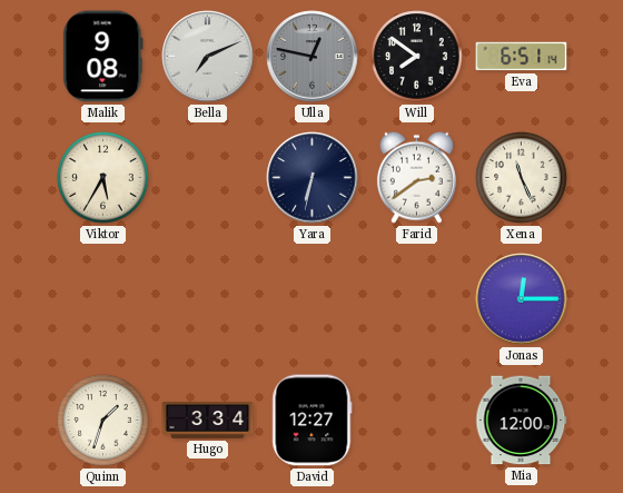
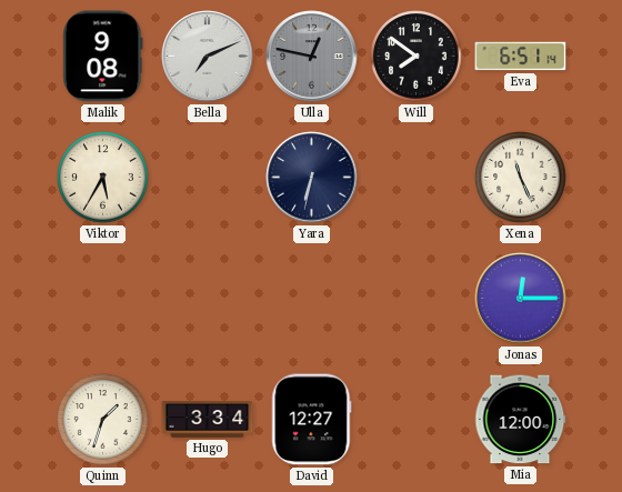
Farid: 2:39 -> none
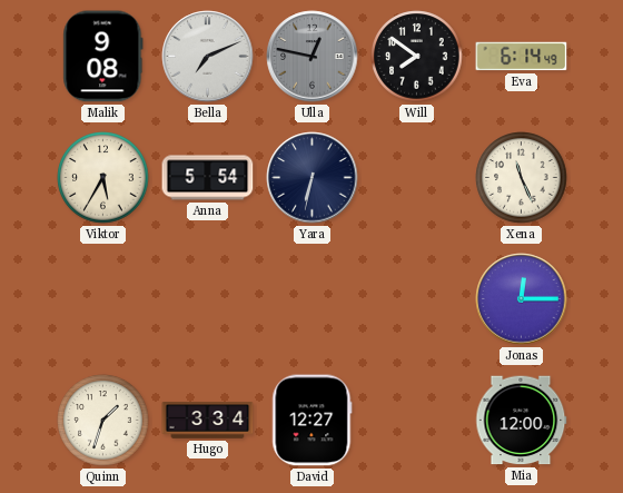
Eva: 6:51 -> 6:14
Anna: none -> 5:54
